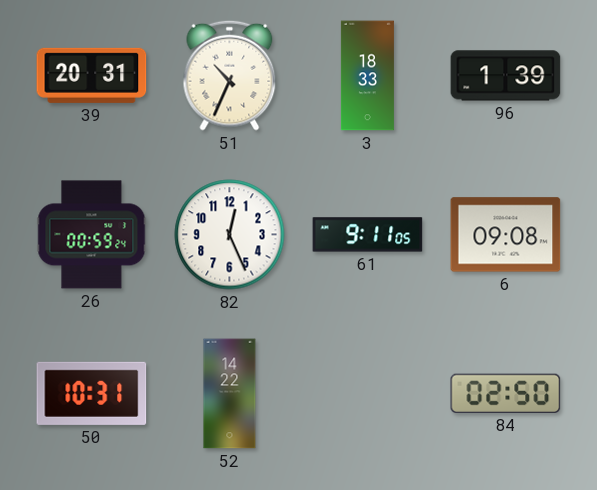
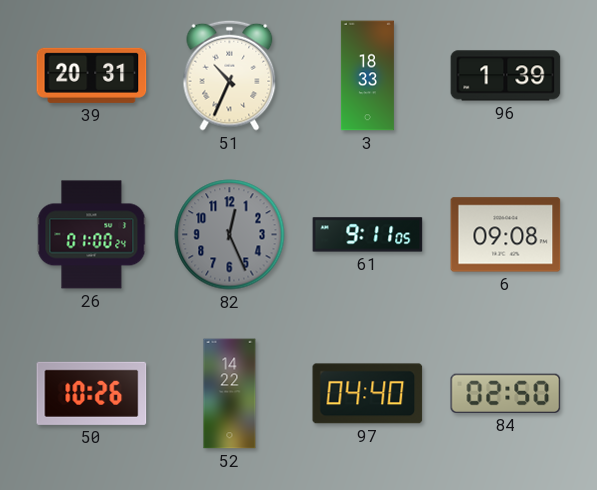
26: 00:59 -> 01:00
82 dial: white -> grey
50: 10:31 -> 10:26
97: none -> 04:40
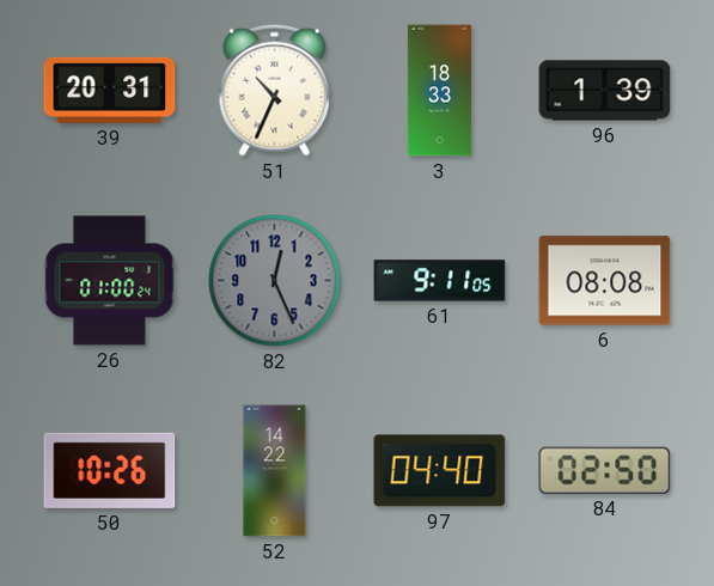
6: 09:08 -> 08:08
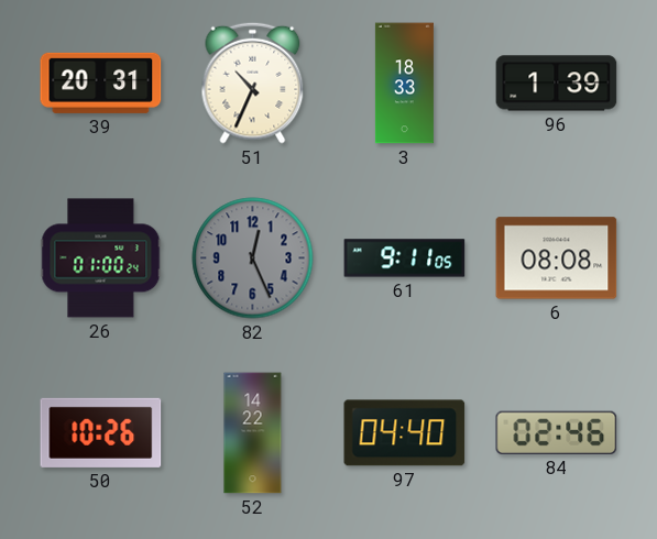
84: 02:50 -> 02:46
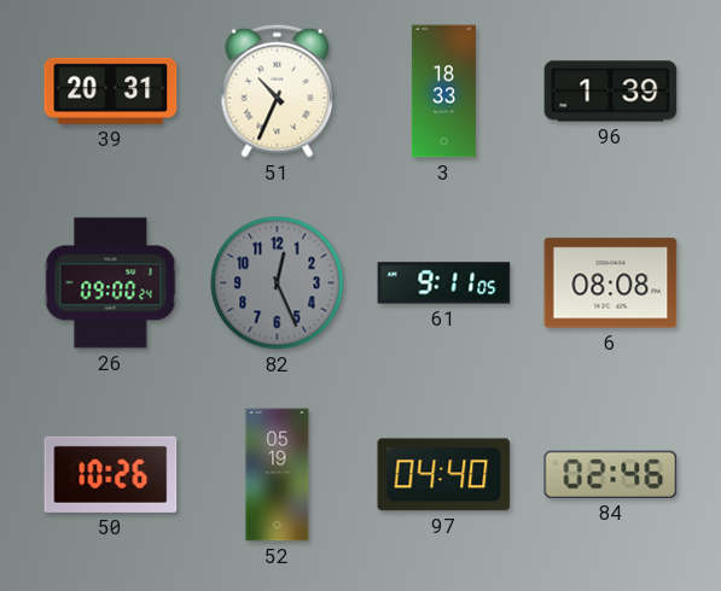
26: 01:00 -> 09:00
52: 14:22 -> 05:19
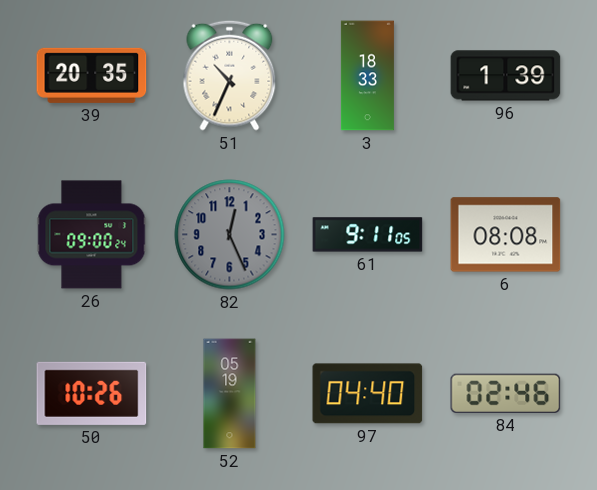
39: 20:31 -> 20:35
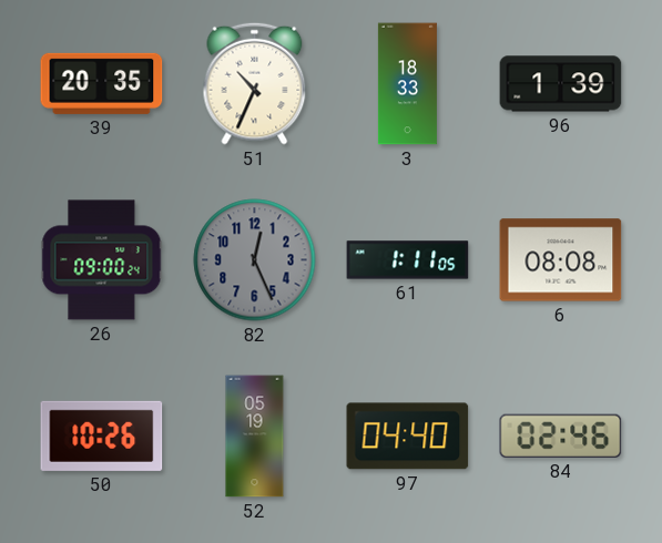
61: 9:11 -> 1:11
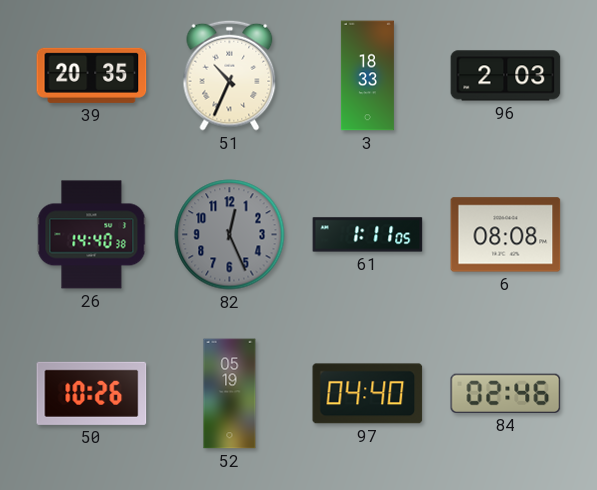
96: 1:39 -> 2:03
26: 09:00 -> 14:40
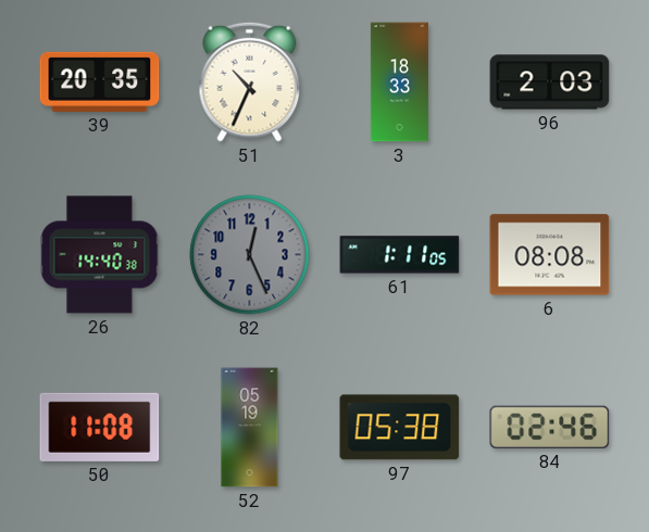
50: 10:26 -> 11:08
97: 04:40 -> 05:38
